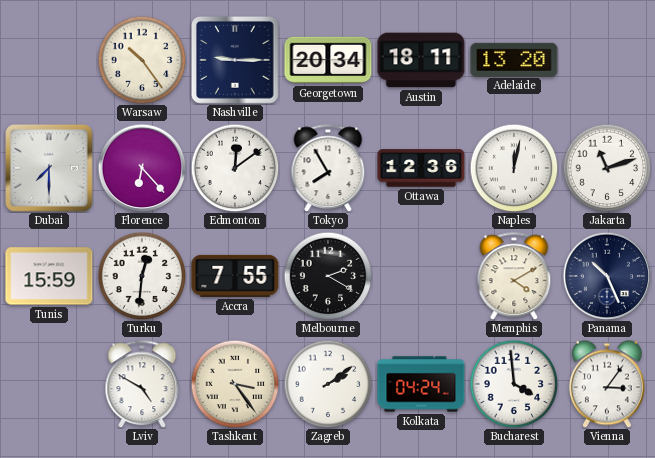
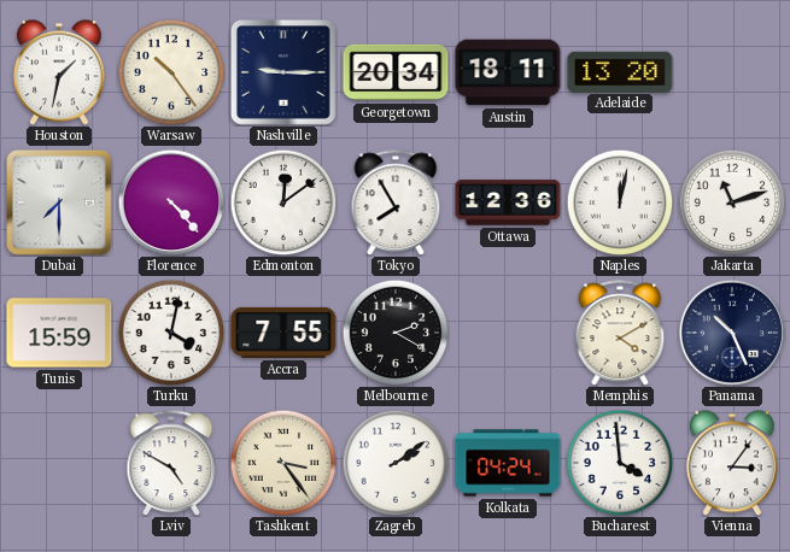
Houston: none -> 1:32
Florence: 6:23 -> 4:23
Turku: 12:31 -> 4:02
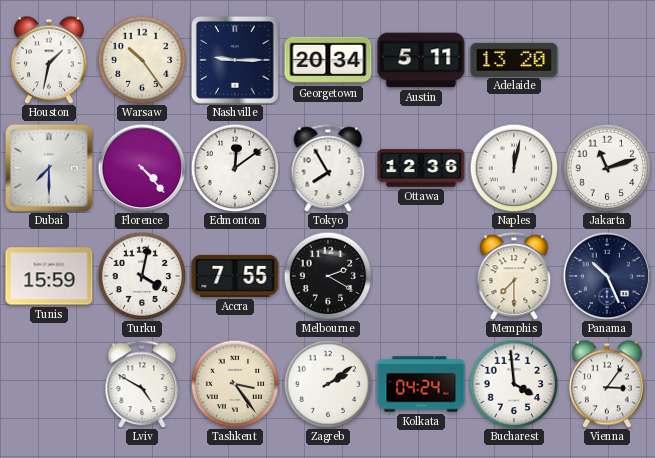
Austin: 18:11 -> 5:11
Memphis: 4:10 -> 7:30
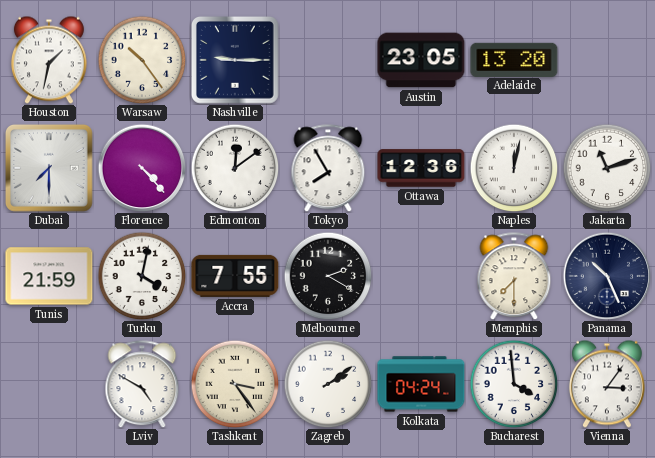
Georgetown: 20:34 -> none
Austin: 5:11 -> 23:05
Tunis: 15:59 -> 21:59
